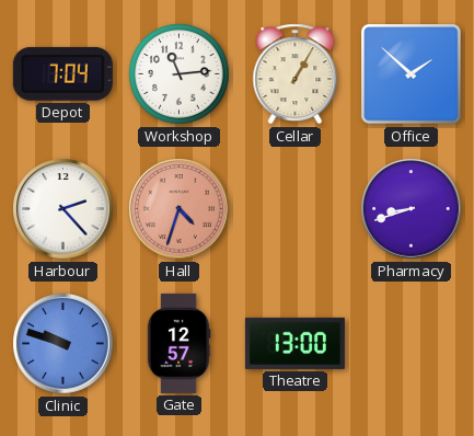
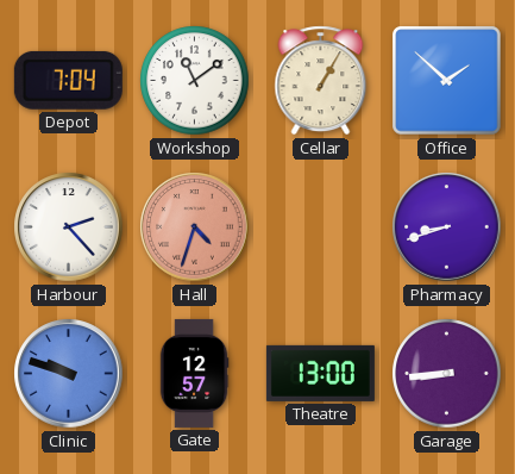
Workshop: 11:14 -> 11:09
Garage: none -> 8:44
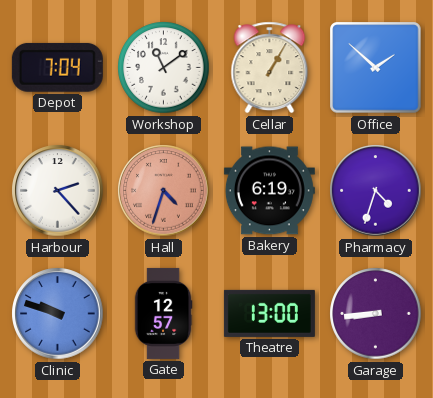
Bakery: none -> 6:19
Pharmacy: 8:42 -> 4:33
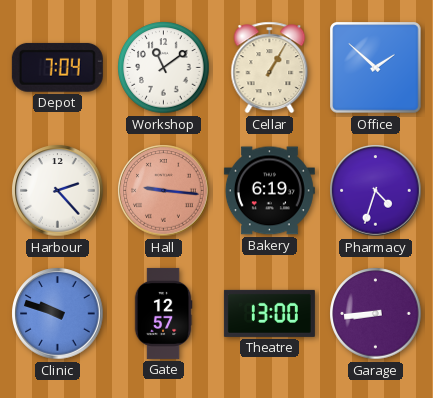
Hall: 4:33 -> 9:16
